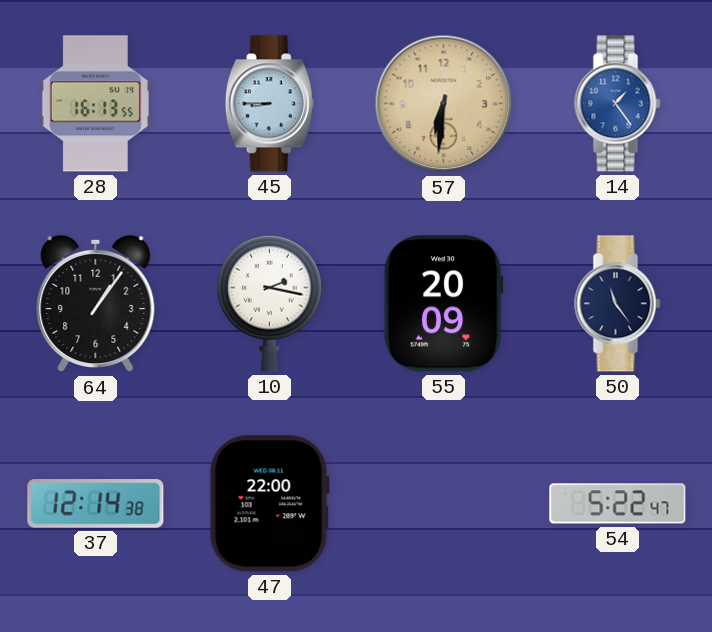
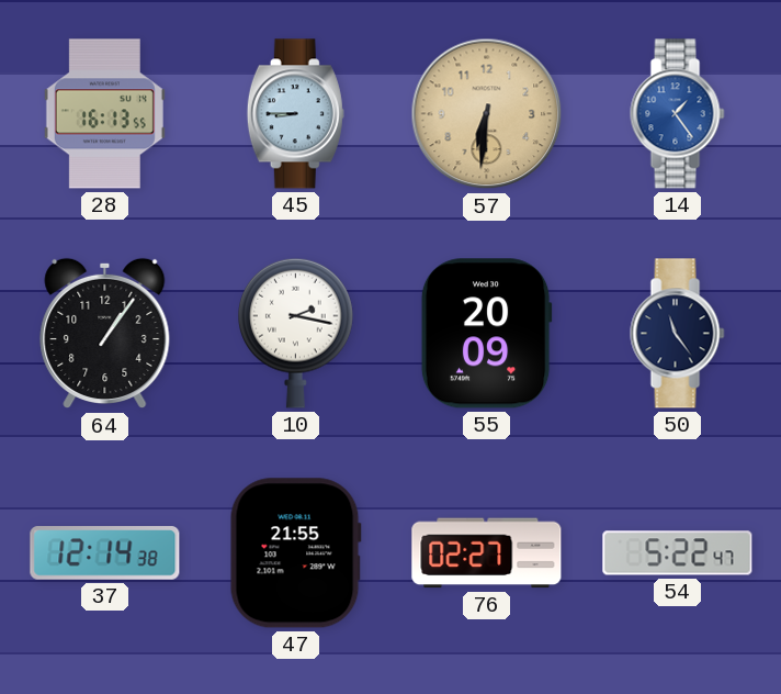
47: 22:00 -> 21:55
76: none -> 02:27
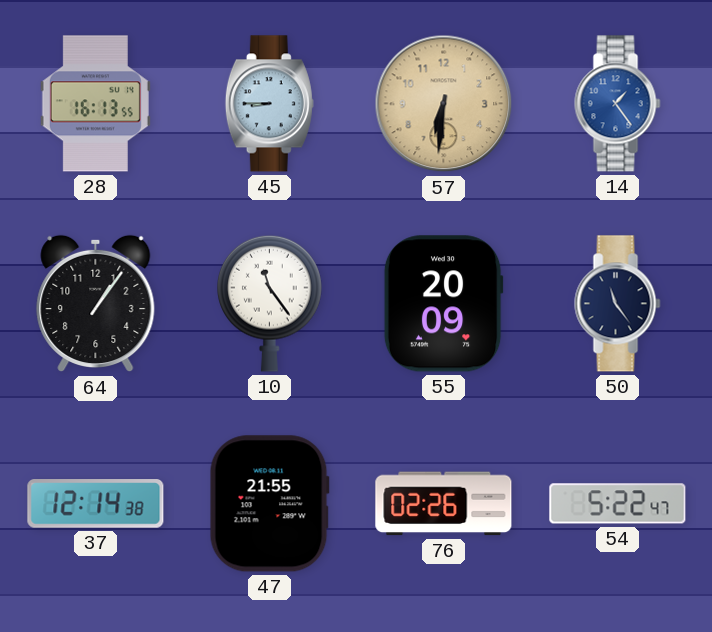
10: 2:17 -> 11:24
76: 02:27 -> 02:26
